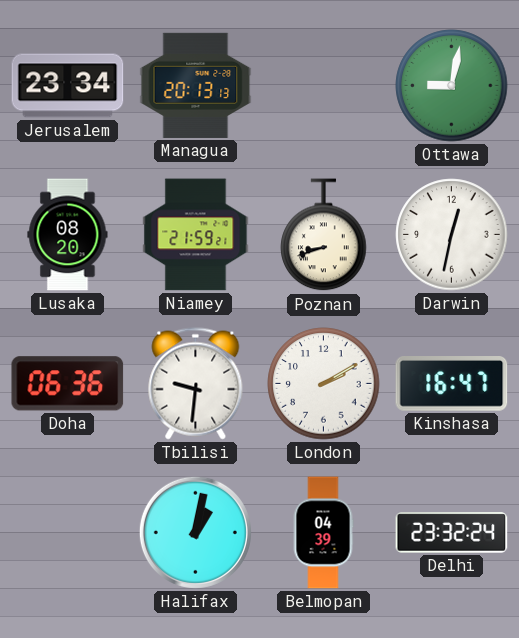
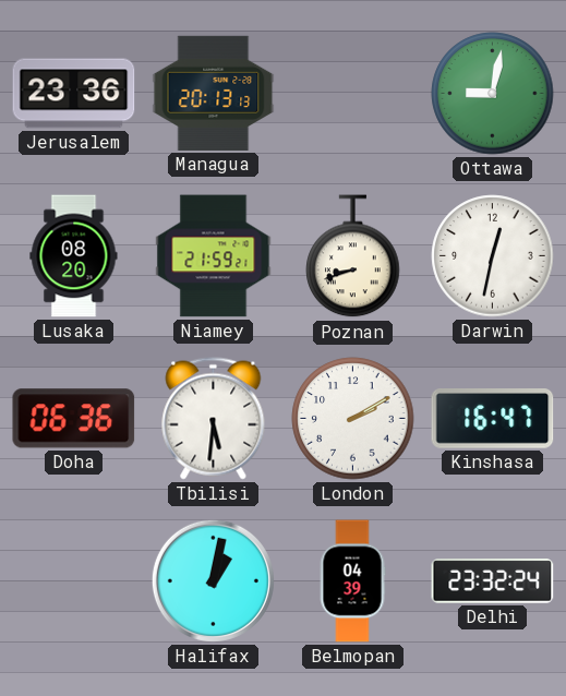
Jerusalem: 23:34 -> 23:36
Tbilisi: 9:31 -> 5:31
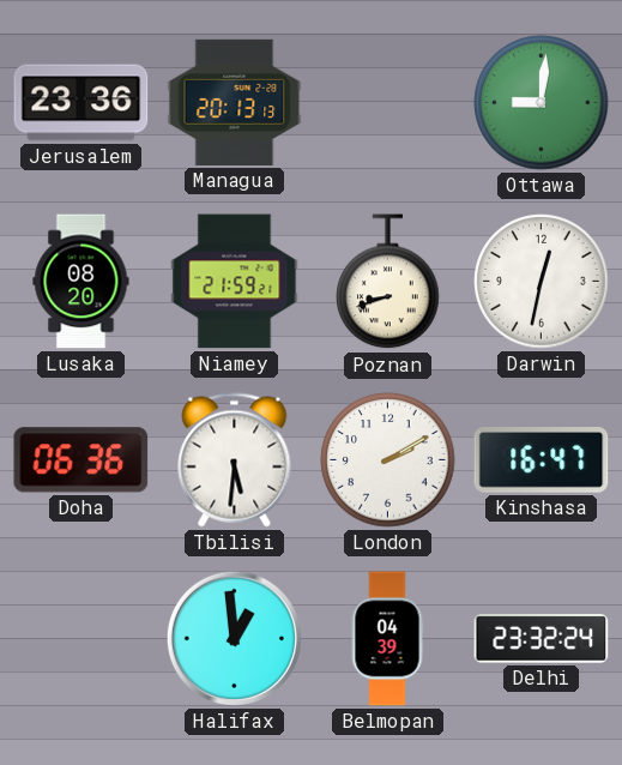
Ottawa: 9:02 -> 9:01
Halifax: 1:02 -> 12:59
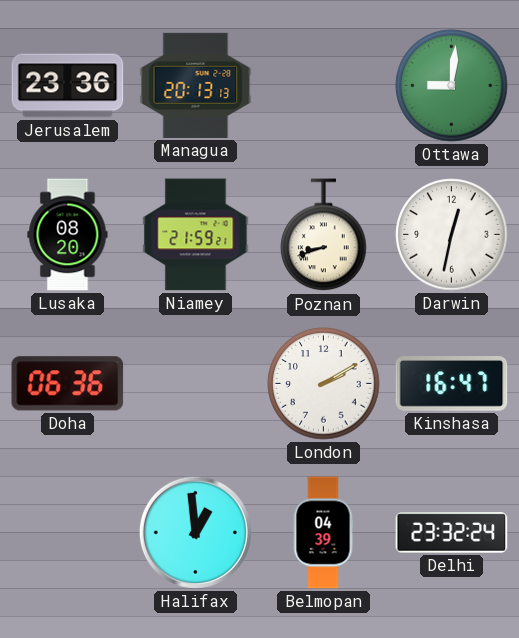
Tbilisi: 5:31 -> none
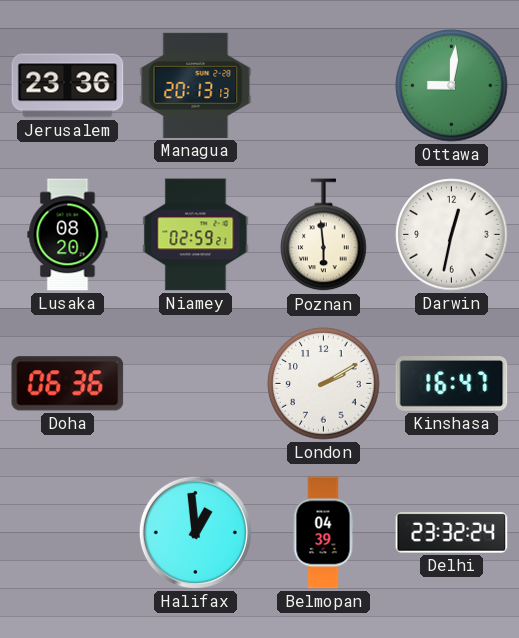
Niamey: 21:59 -> 02:59
Poznan: 8:42 -> 5:59
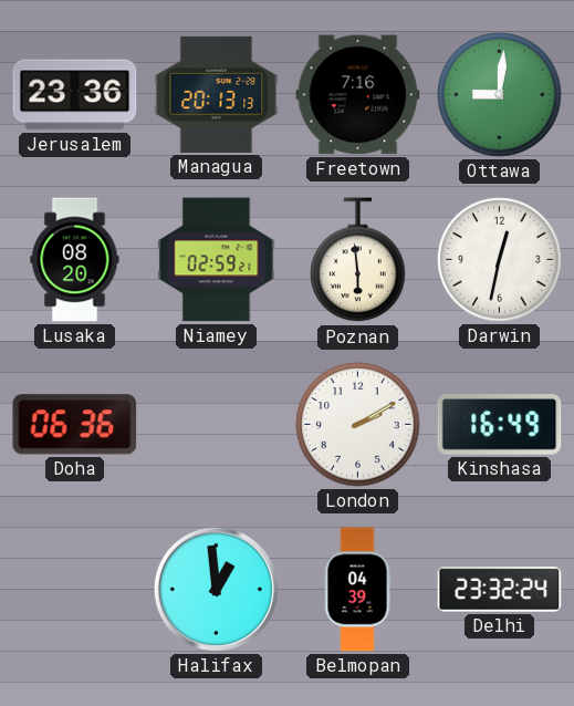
Freetown: none -> 7:16
Kinshasa: 16:47 -> 16:49
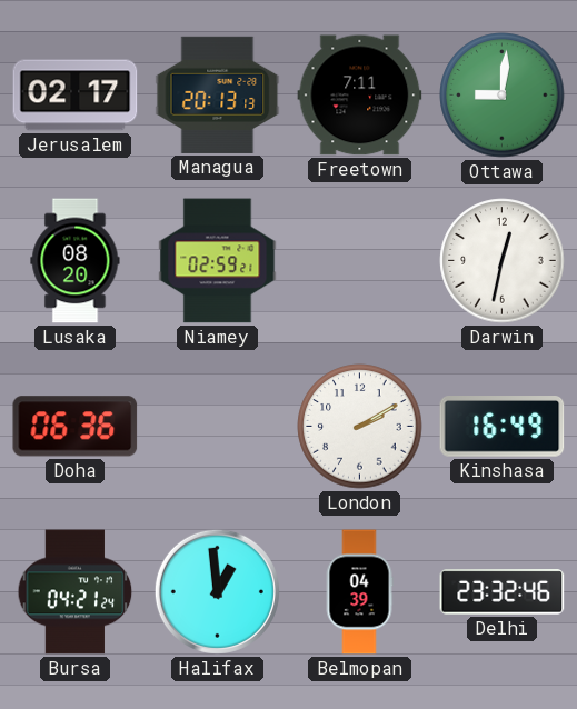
Jerusalem: 23:36 -> 02:17
Freetown: 7:16 -> 7:11
Poznan: 5:59 -> none
Bursa: none -> 04:21
Delhi: 23:32:24 -> 23:32:46
